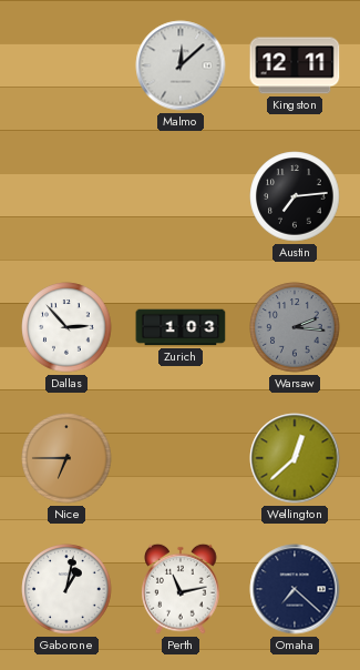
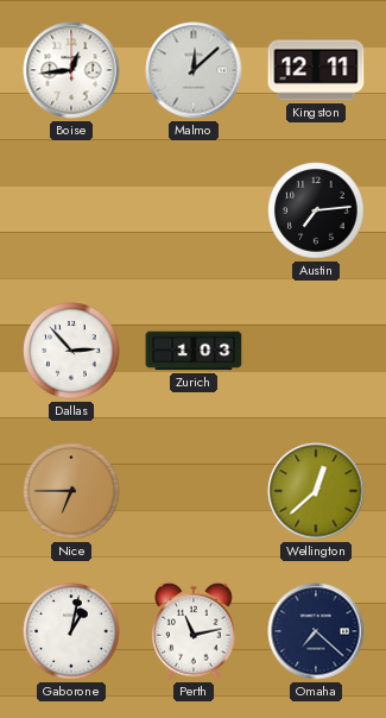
Boise: none -> 12:44
Warsaw: 2:16 -> none
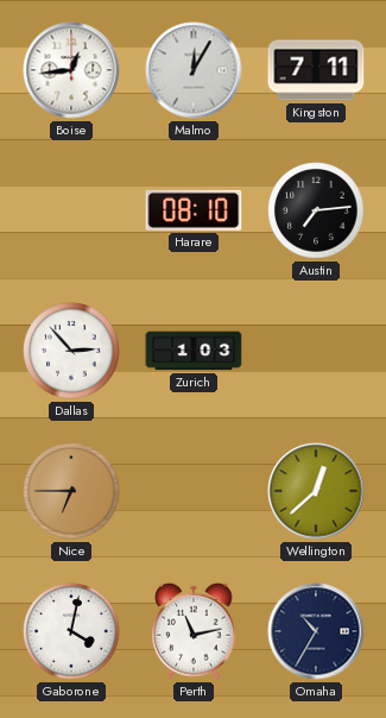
Malmo: 12:08 -> 12:05
Kingston: 12:11 -> 7:11
Harare: none -> 08:10
Gaborone: 1:02 -> 4:02
Omaha: 7:22 -> 10:35
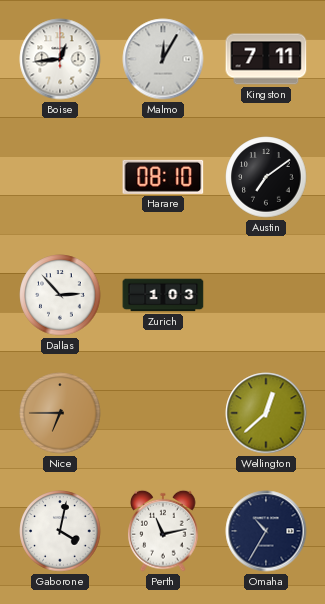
Austin: 7:14 -> 7:09
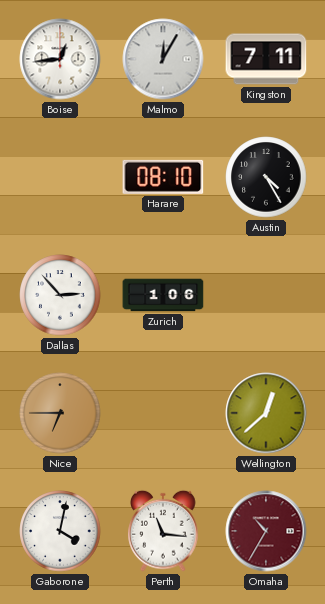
Austin: 7:09 -> 4:25
Zurich: 1:03 -> 1:06
Perth: 11:13 -> 11:16
Omaha dial: navy -> burgundy
